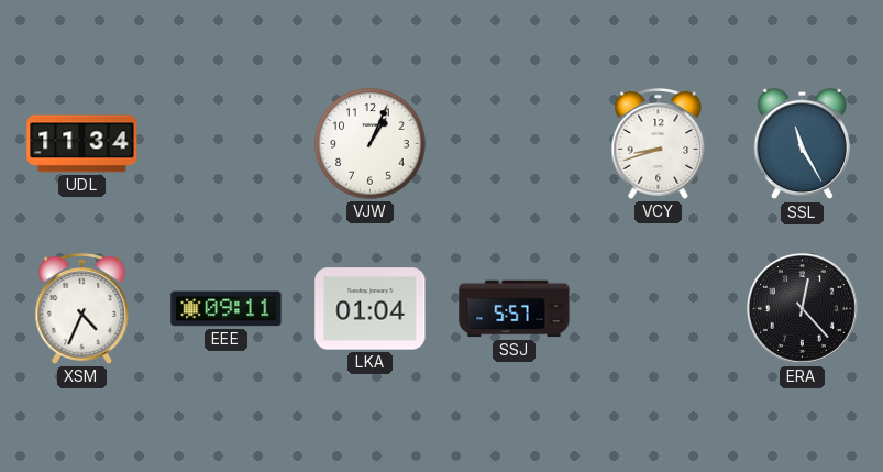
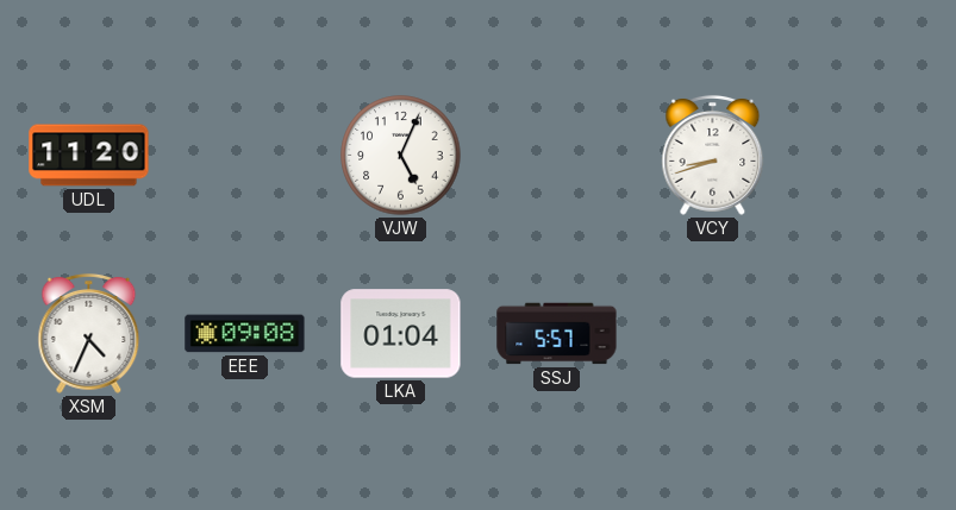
UDL: 11:34 -> 11:20
VJW: 1:04 -> 5:04
SSL: 11:25 -> none
EEE: 09:11 -> 09:08
ERA: 12:23 -> none
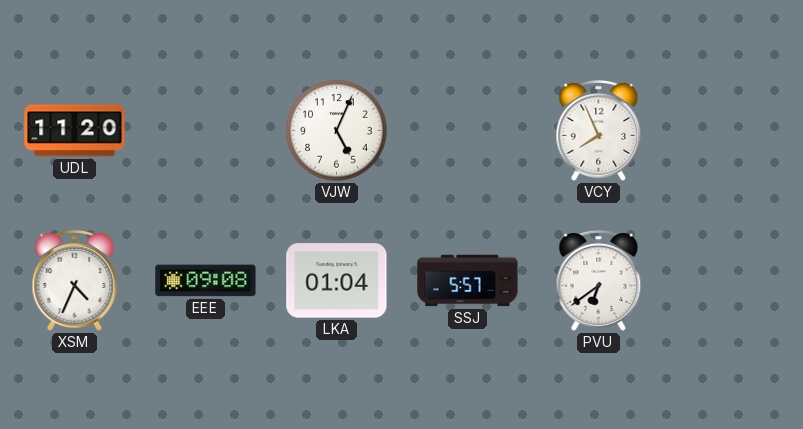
VCY: 8:42 -> 7:56
PVU: none -> 6:39
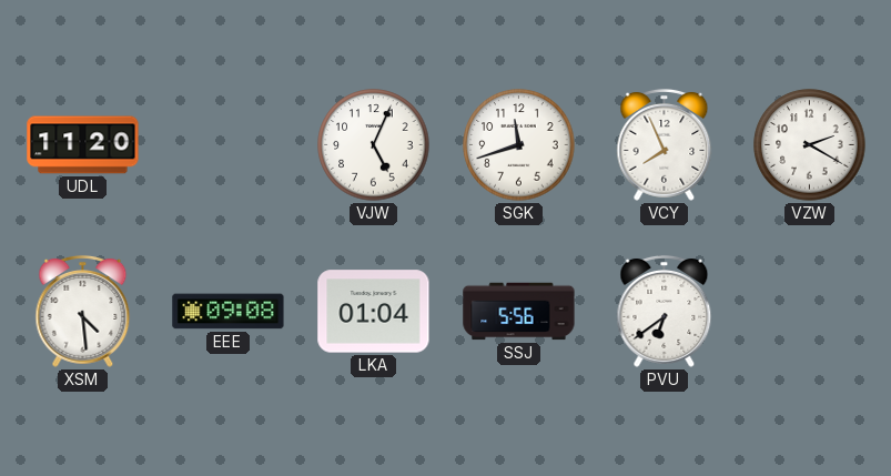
SGK: none -> 11:42
VZW: none -> 2:20
XSM: 4:34 -> 4:29
SSJ: 5:57 -> 5:56
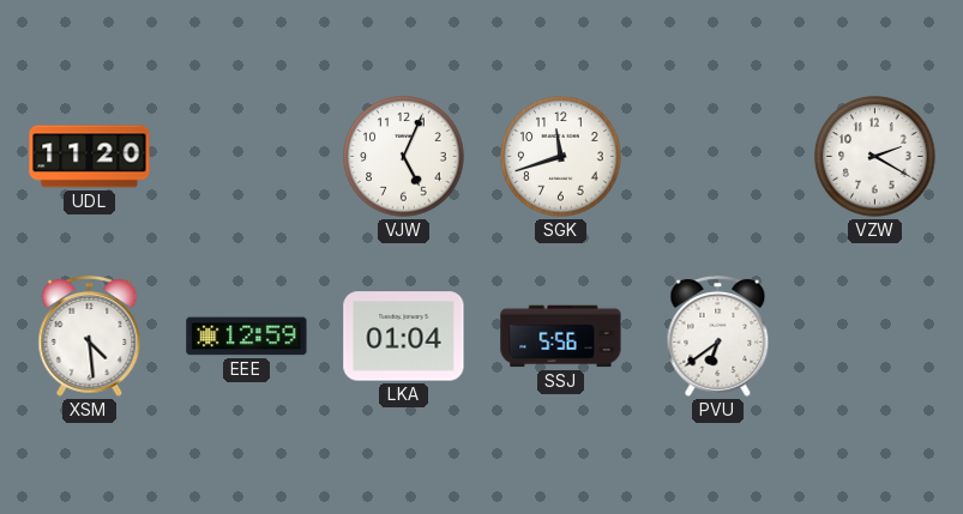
VCY: 7:56 -> none
EEE: 09:08 -> 12:59
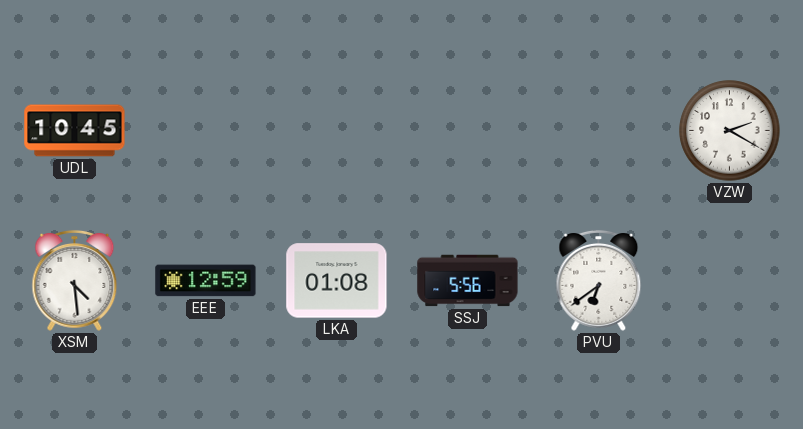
UDL: 11:20 -> 10:45
VJW: 5:04 -> none
SGK: 11:42 -> none
LKA: 01:04 -> 01:08
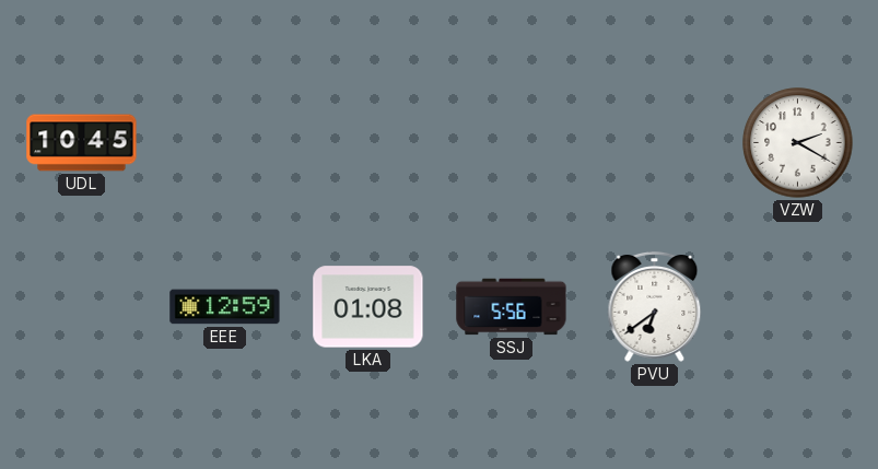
XSM: 4:29 -> none
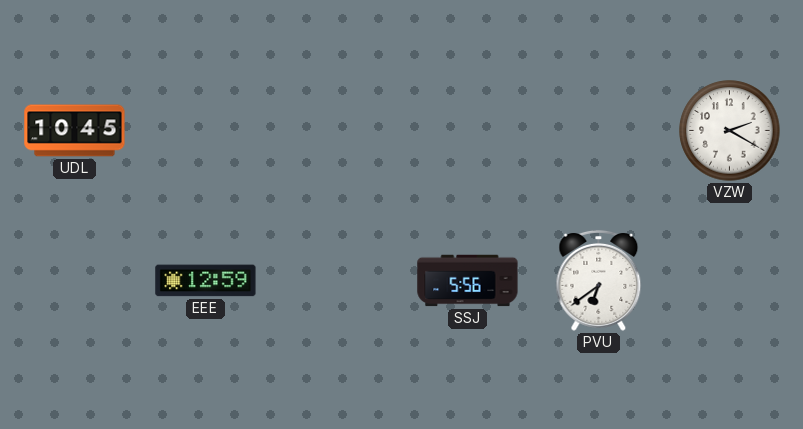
LKA: 01:08 -> none
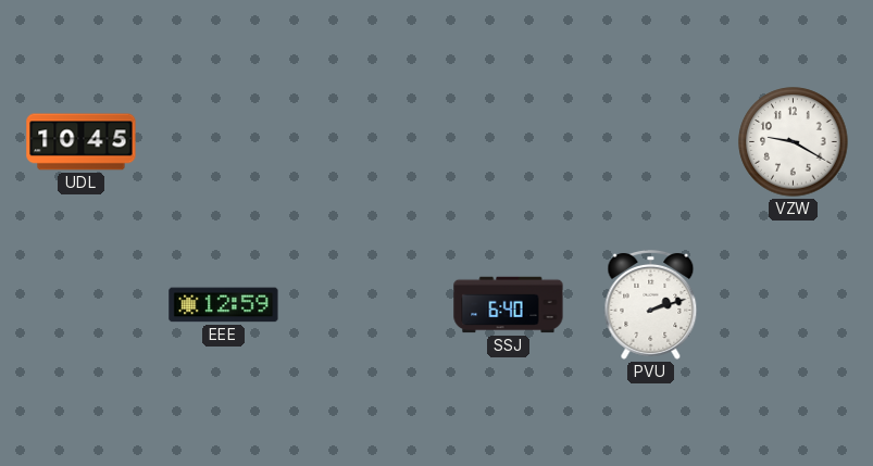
VZW: 2:20 -> 9:20
SSJ: 5:56 -> 6:40
PVU: 6:39 -> 2:12
